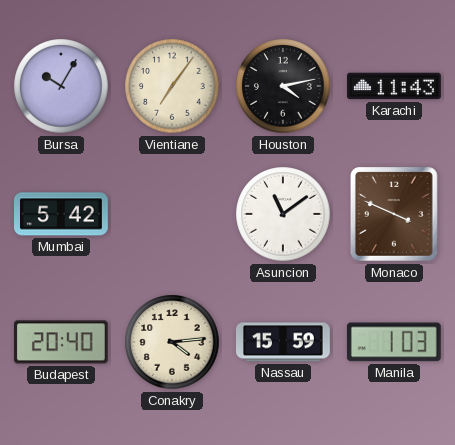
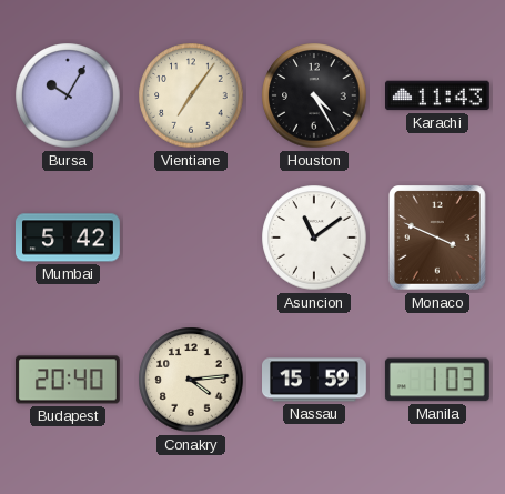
Houston: 4:13 -> 4:25
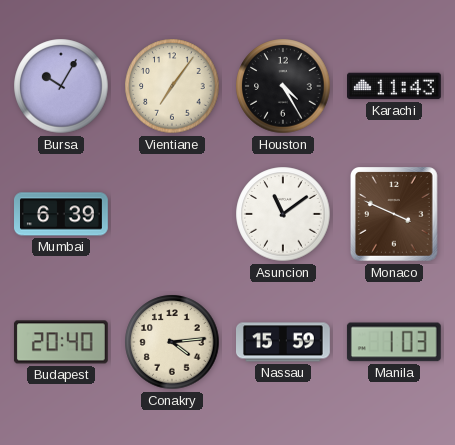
Mumbai: 5:42 -> 6:39
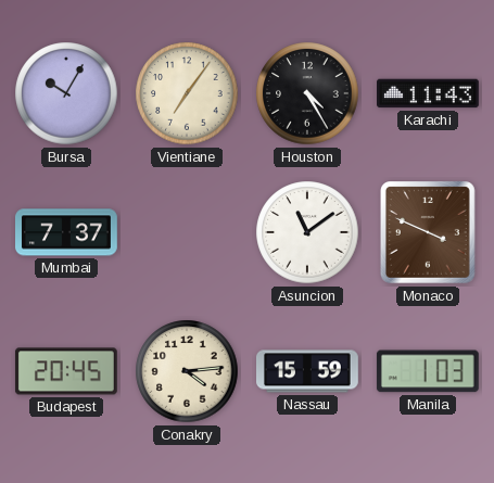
Mumbai: 6:39 -> 7:37
Budapest: 20:40 -> 20:45
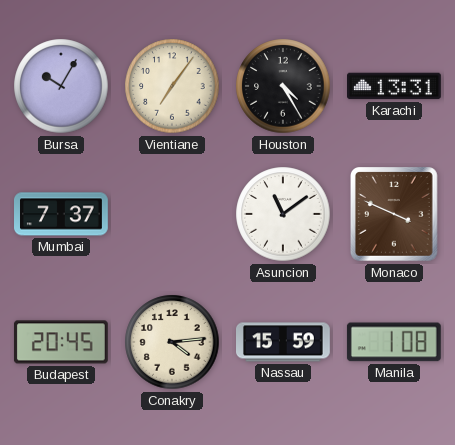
Karachi: 11:43 -> 13:31
Manila: 1:03 -> 1:08
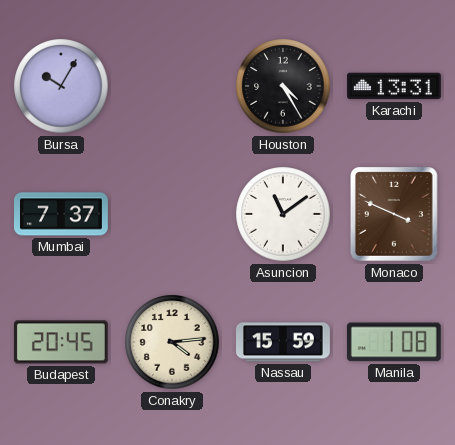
Vientiane: 7:06 -> none
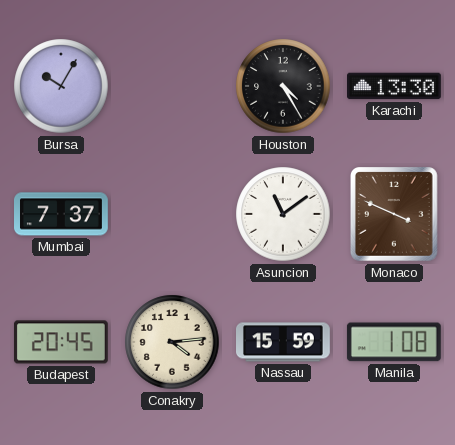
Karachi: 13:31 -> 13:30
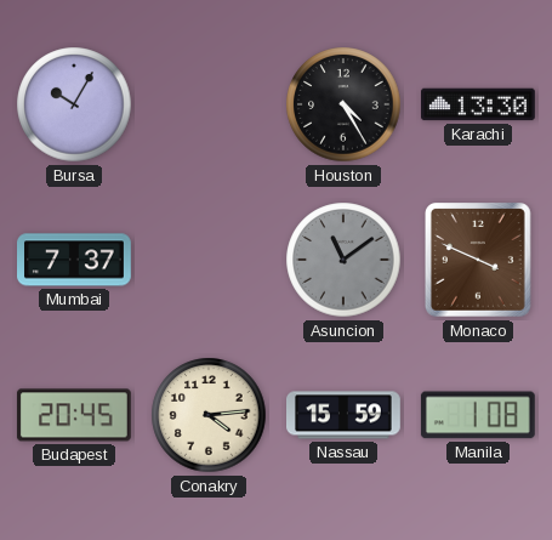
Asuncion dial: white -> grey
